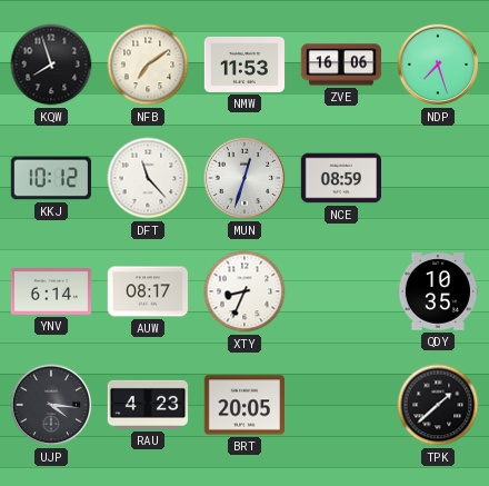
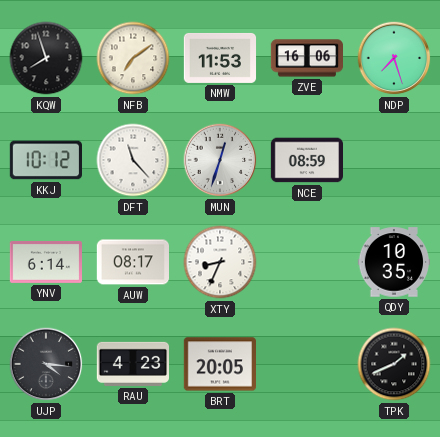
TPK: 1:38 -> 1:41
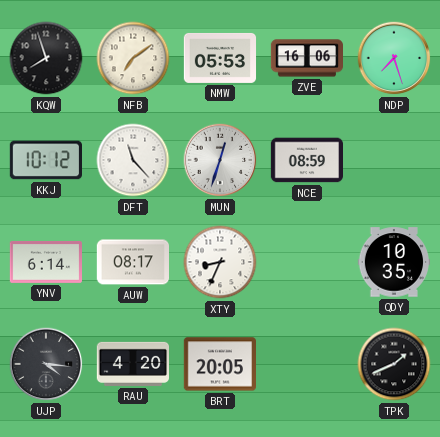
NMW: 11:53 -> 05:53
RAU: 4:23 -> 4:20
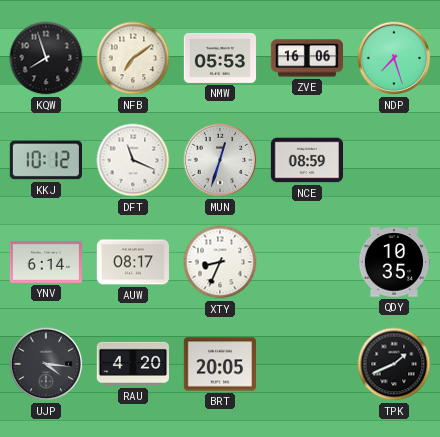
DFT: 11:23 -> 11:19
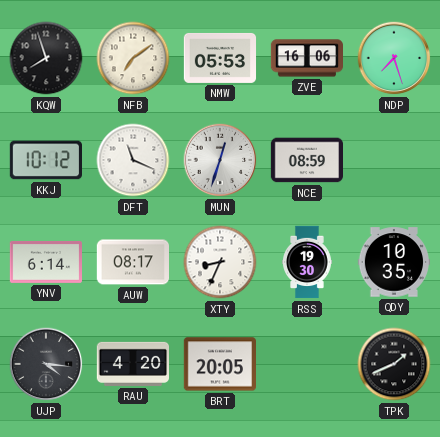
RSS: none -> 19:30
